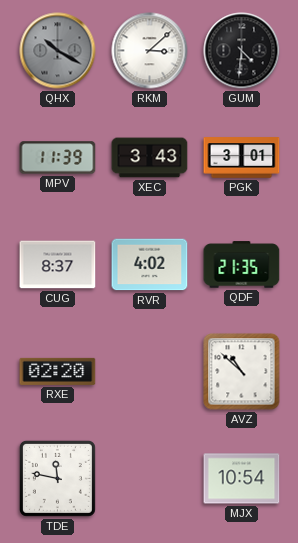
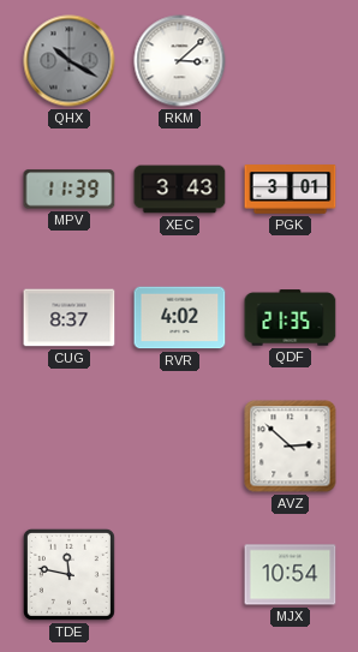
GUM: 4:31 -> none
RXE: 02:20 -> none
AVZ: 10:52 -> 2:52
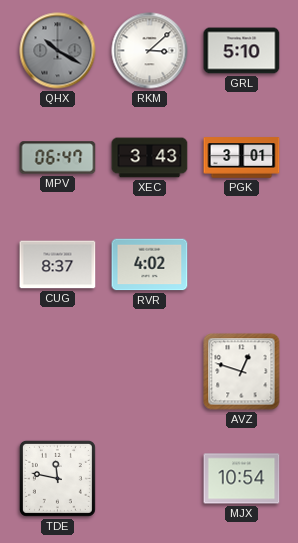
GRL: none -> 5:10
MPV: 11:39 -> 06:47
QDF: 21:35 -> none
AVZ: 2:52 -> 12:48
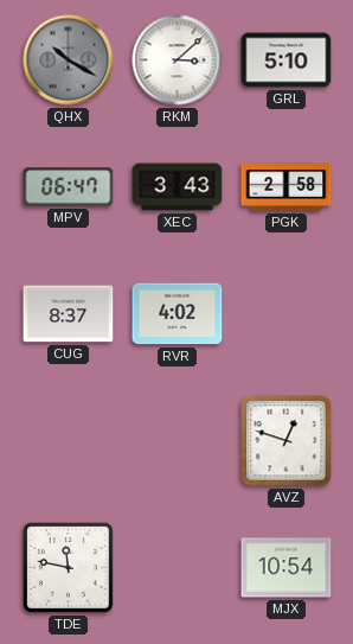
PGK: 3:01 -> 2:58
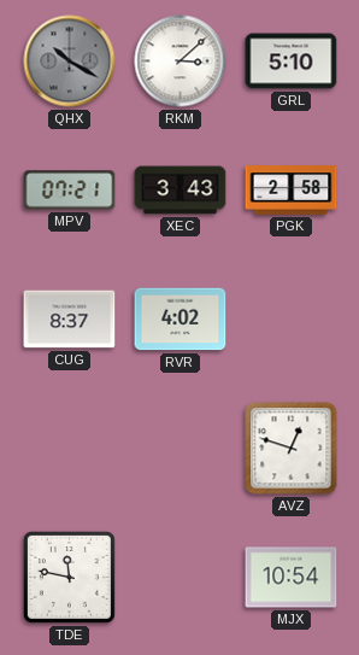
MPV: 06:47 -> 07:21
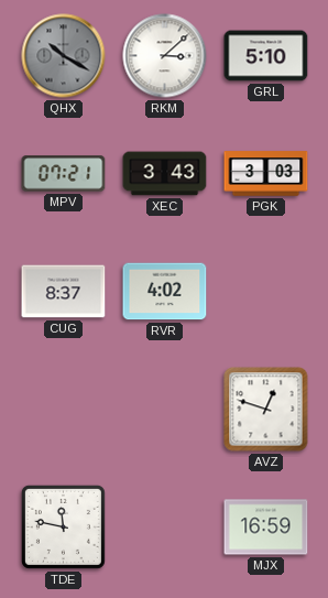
PGK: 2:58 -> 3:03
MJX: 10:54 -> 16:59
